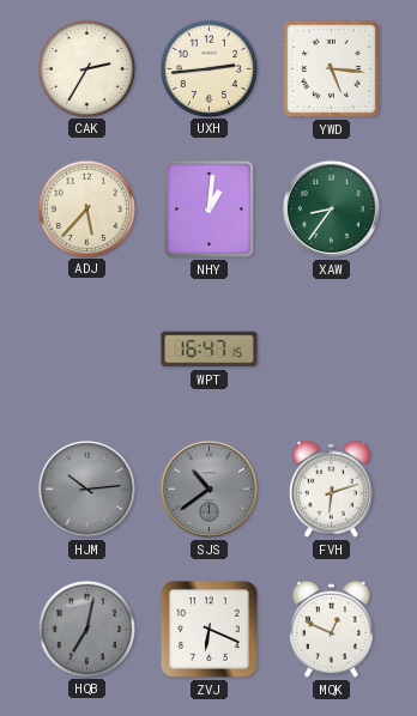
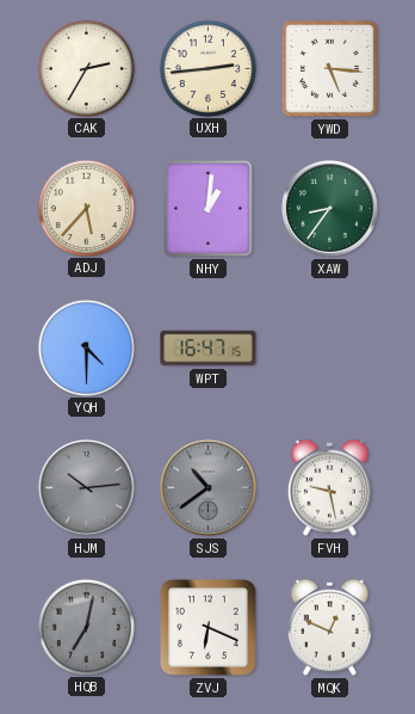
YQH: none -> 4:30
FVH: 6:12 -> 9:28
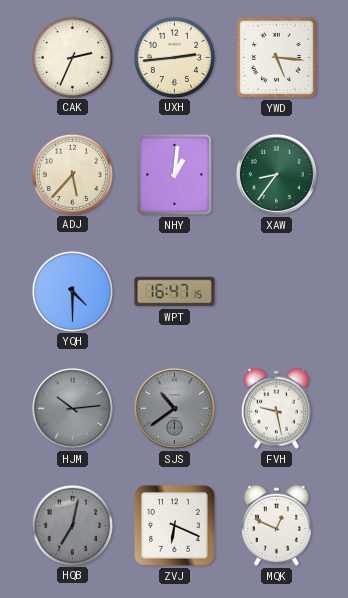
CAK: 2:35 -> 2:34
